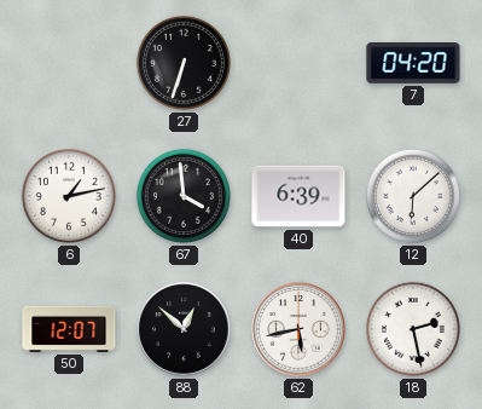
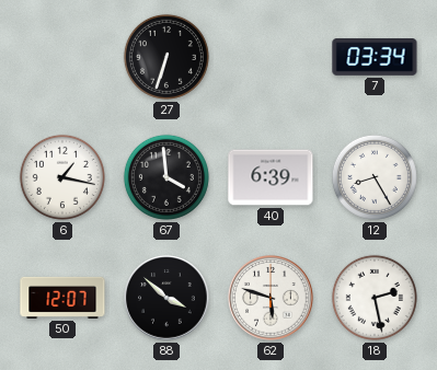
7: 04:20 -> 03:34
6: 1:13 -> 1:17
12: 6:08 -> 8:25
88: 12:52 -> 3:52
62: 5:43 -> 5:48
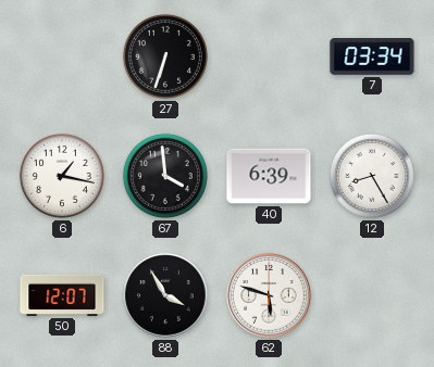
88: 3:52 -> 3:55
18: 2:28 -> none
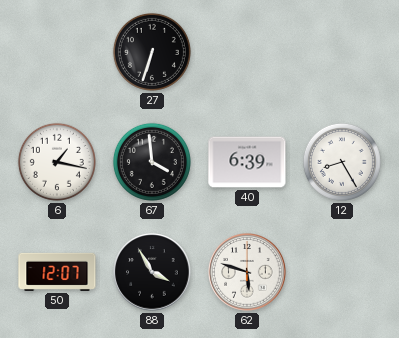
7: 03:34 -> none
